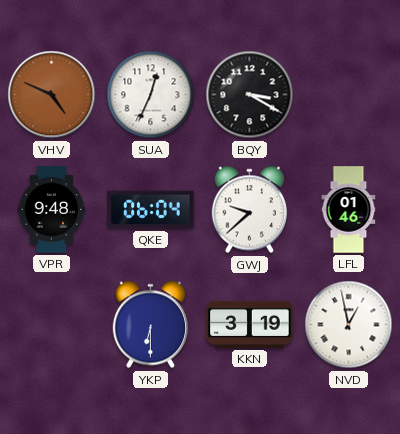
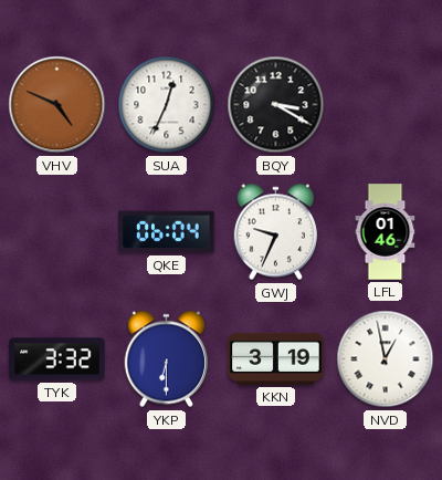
VPR: 9:48 -> none
GWJ: 9:38 -> 9:34
TYK: none -> 3:32
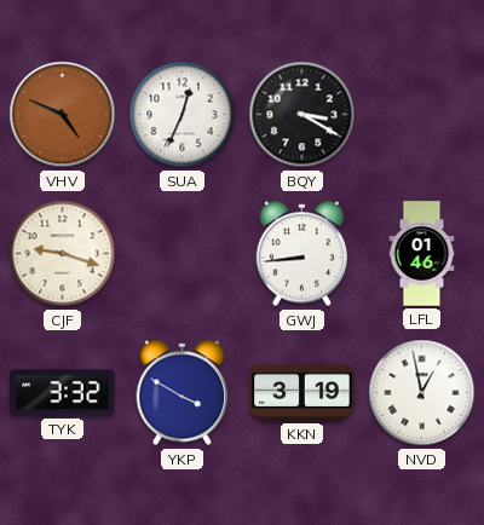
CJF: none -> 9:18
QKE: 06:04 -> none
GWJ: 9:34 -> 8:44
YKP: 6:30 -> 3:50
